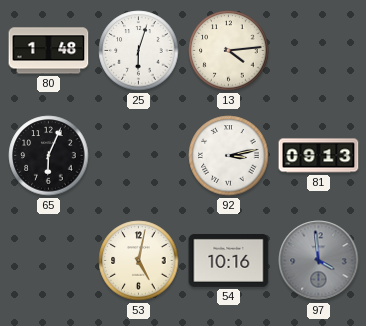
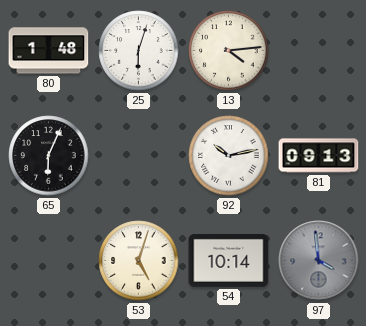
92: 3:13 -> 10:13
53: 5:02 -> 5:03
54: 10:16 -> 10:14
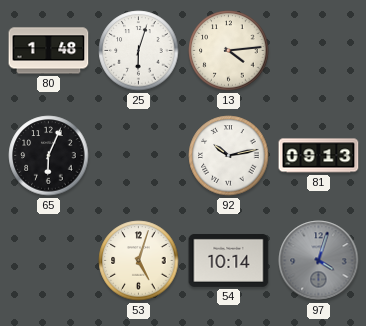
97: 3:59 -> 4:03
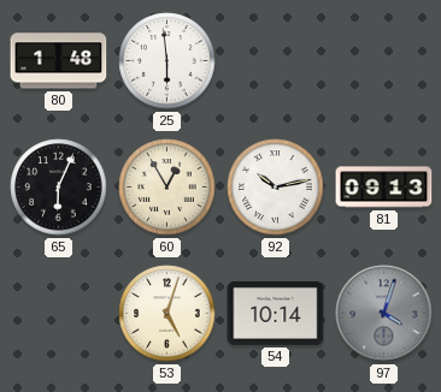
25: 6:03 -> 5:59
13: 4:14 -> none
60: none -> 12:55
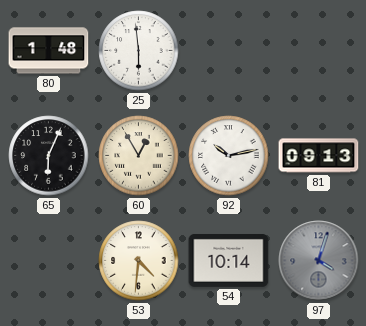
53: 5:03 -> 4:31
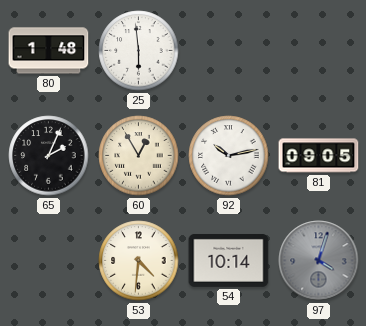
65: 6:04 -> 2:04
81: 09:13 -> 09:05
